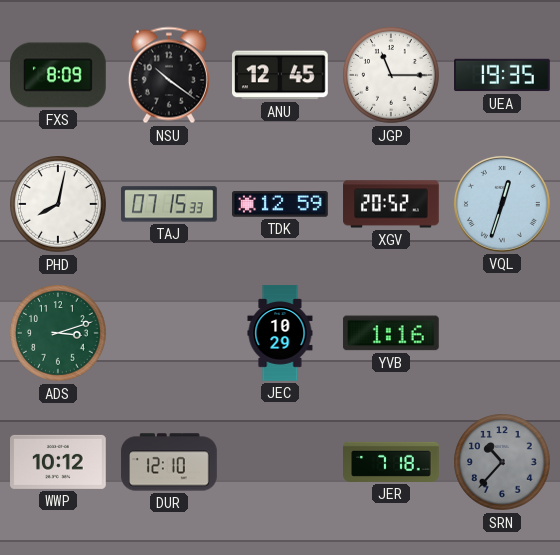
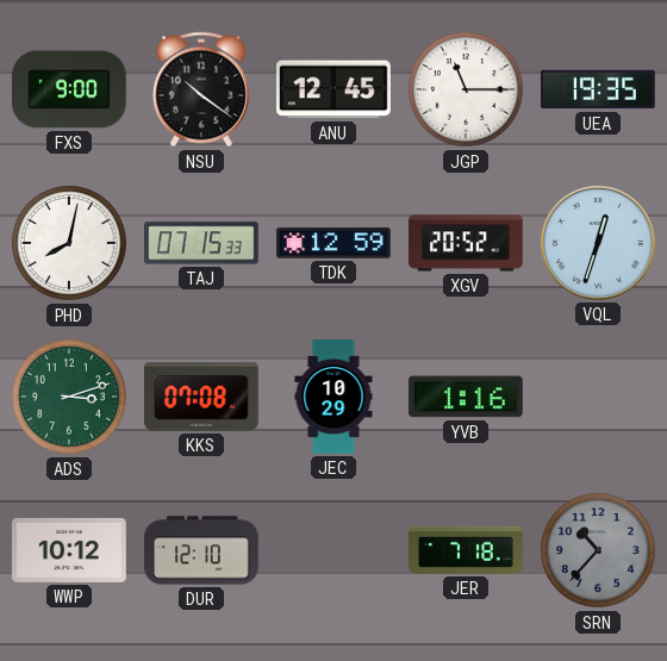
FXS: 8:09 -> 9:00
KKS: none -> 07:08
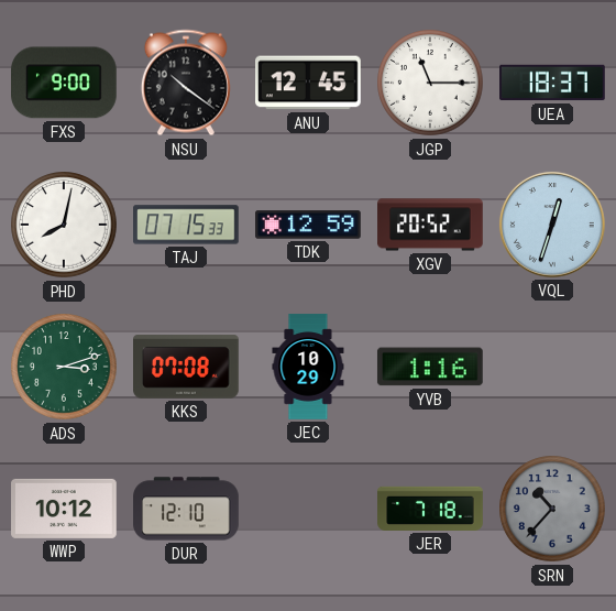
UEA: 19:35 -> 18:37
